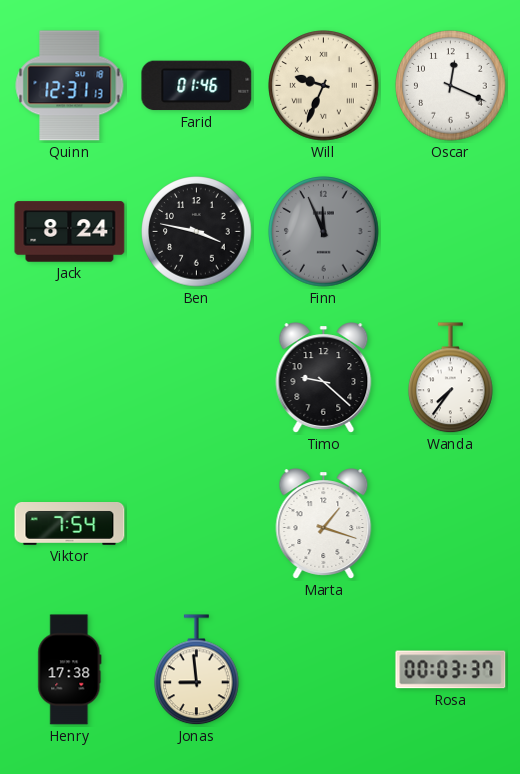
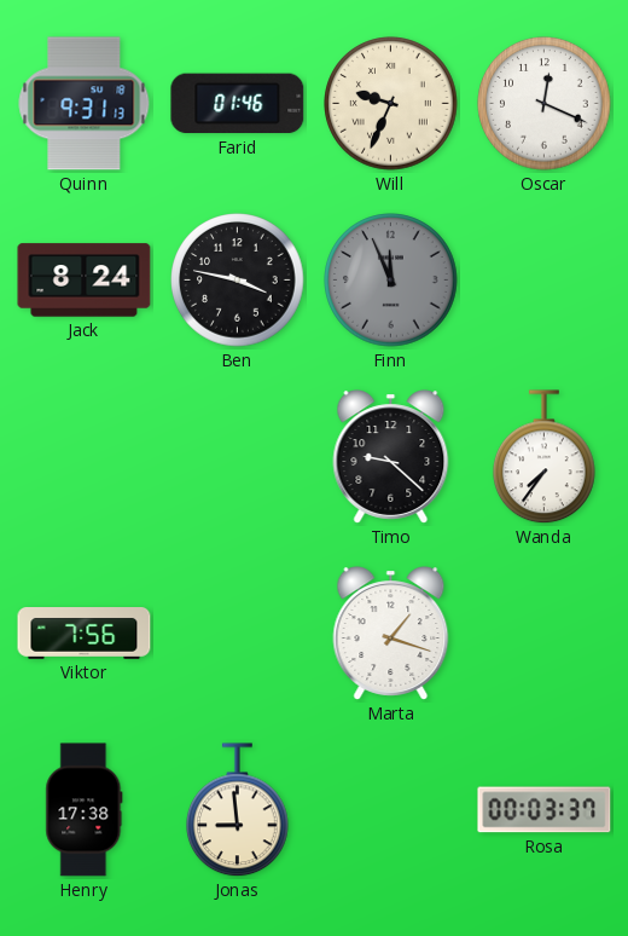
Quinn: 12:31 -> 9:31
Viktor: 7:54 -> 7:56
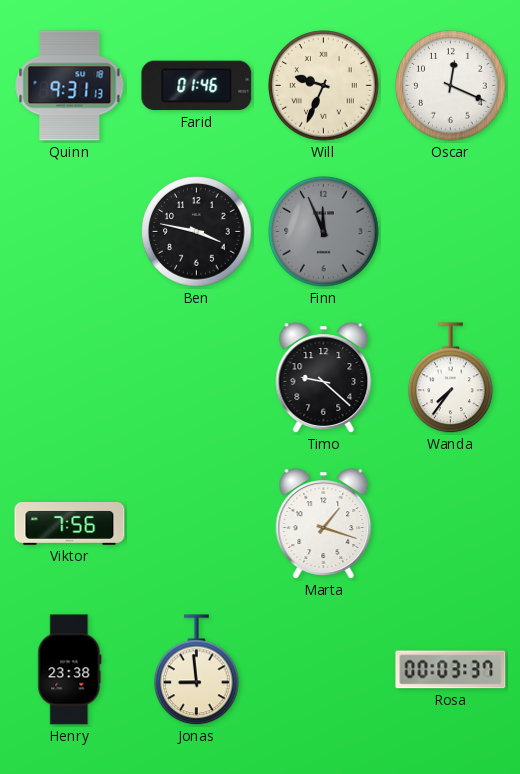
Jack: 8:24 -> none
Henry: 17:38 -> 23:38
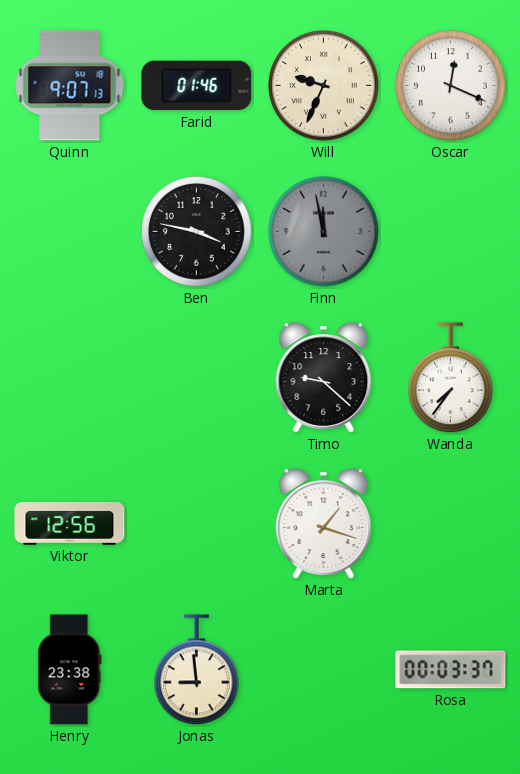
Quinn: 9:31 -> 9:07
Finn: 11:56 -> 11:58
Viktor: 7:56 -> 12:56
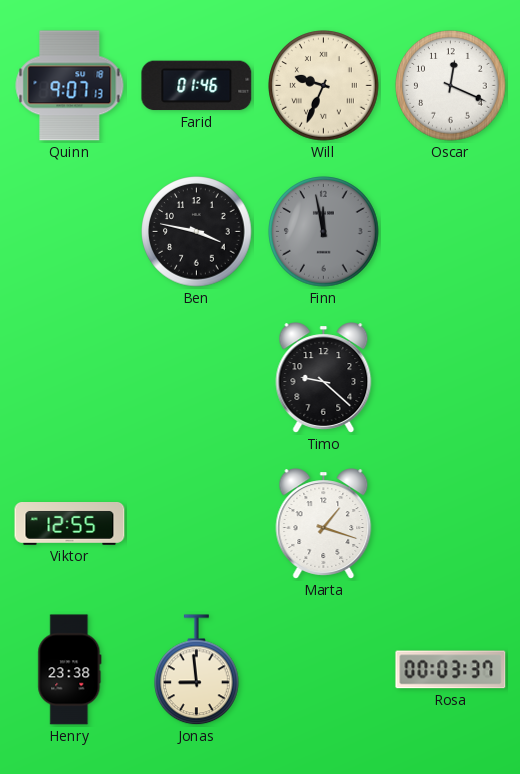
Wanda: 7:36 -> none
Viktor: 12:56 -> 12:55
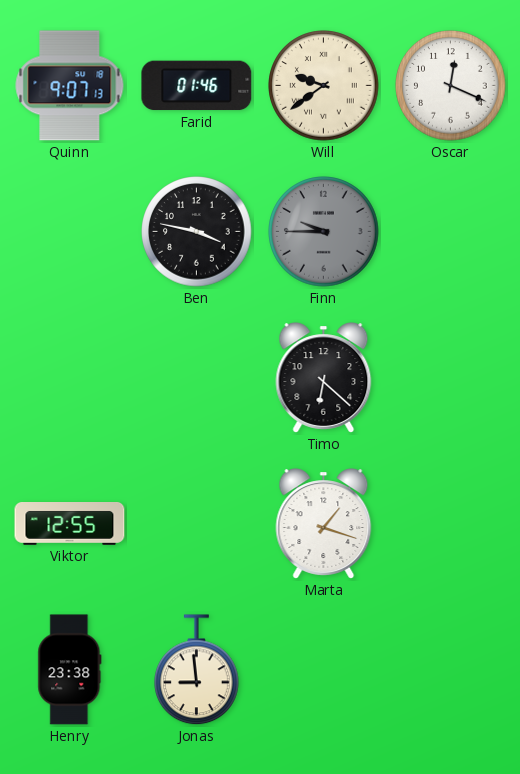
Will: 9:34 -> 9:39
Finn: 11:58 -> 9:45
Timo: 9:22 -> 6:22
Rosa: 00:03 -> none
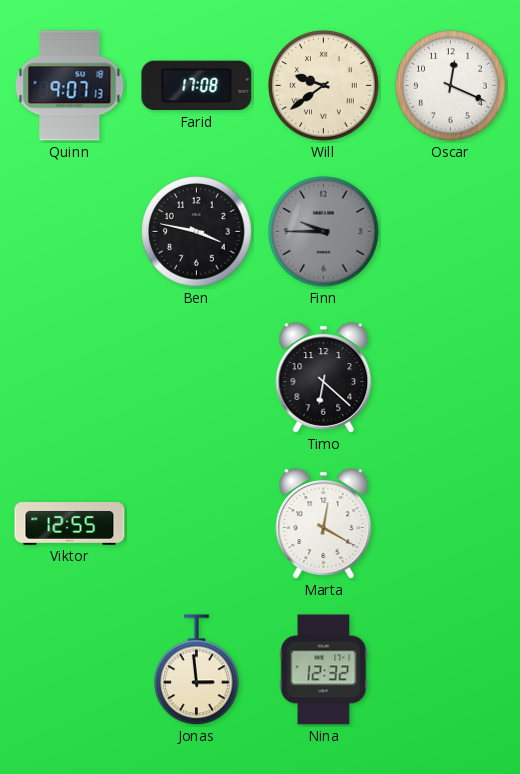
Farid: 01:46 -> 17:08
Marta: 1:18 -> 12:20
Henry: 23:38 -> none
Jonas: 8:59 -> 2:59
Nina: none -> 12:32
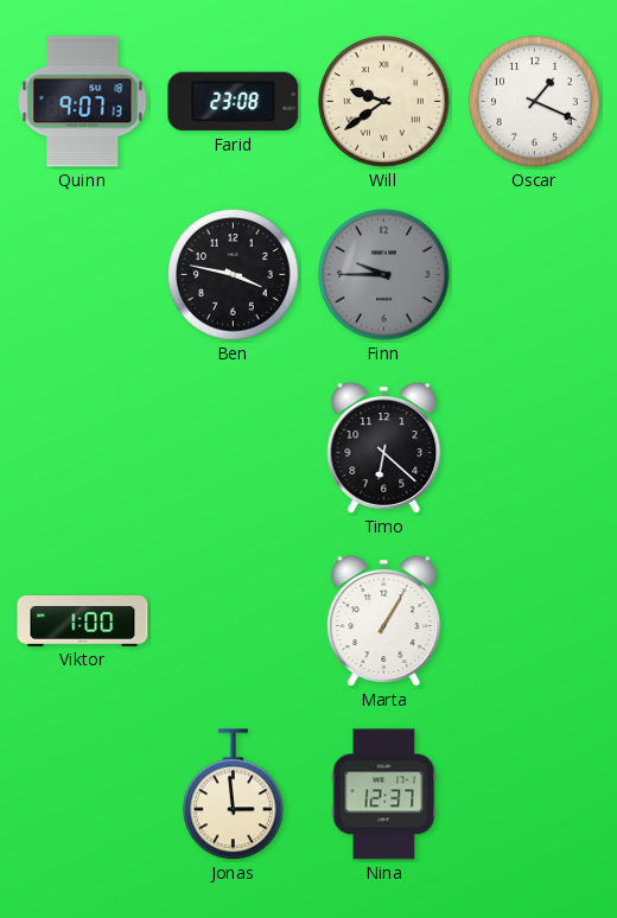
Farid: 17:08 -> 23:08
Oscar: 12:19 -> 1:19
Viktor: 12:55 -> 1:00
Marta: 12:20 -> 1:05
Nina: 12:32 -> 12:37
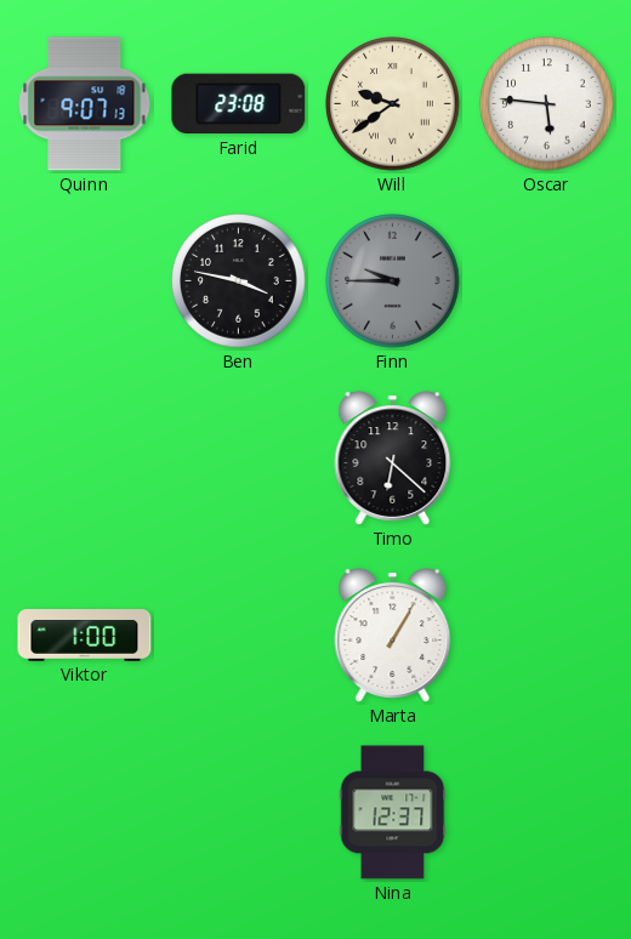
Oscar: 1:19 -> 5:46
Jonas: 2:59 -> none
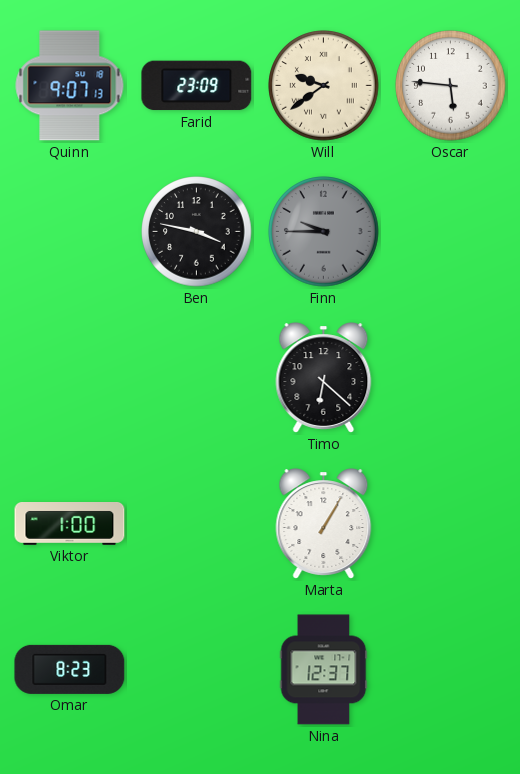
Farid: 23:08 -> 23:09
Omar: none -> 8:23
